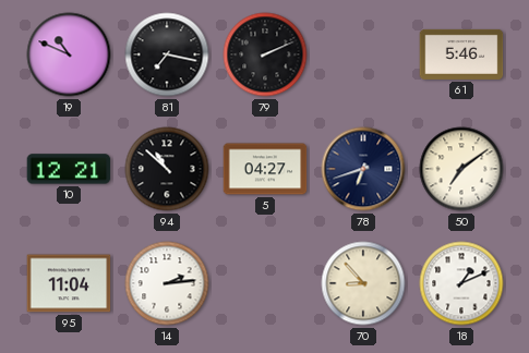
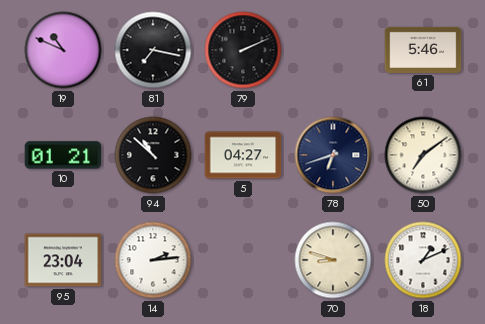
10: 12:21 -> 01:21
95: 11:04 -> 23:04
70: 8:53 -> 8:48
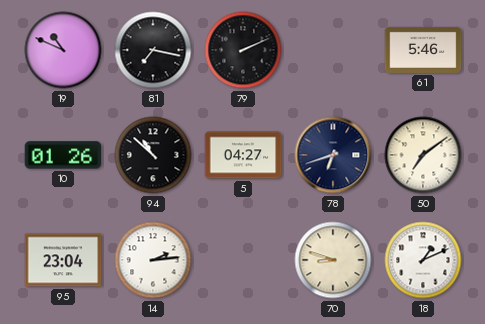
10: 01:21 -> 01:26
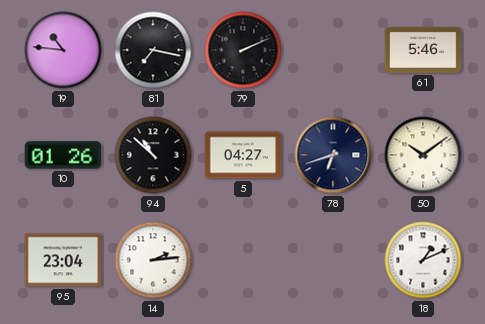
19: 10:49 -> 10:46
50: 7:09 -> 10:09
70: 8:48 -> none
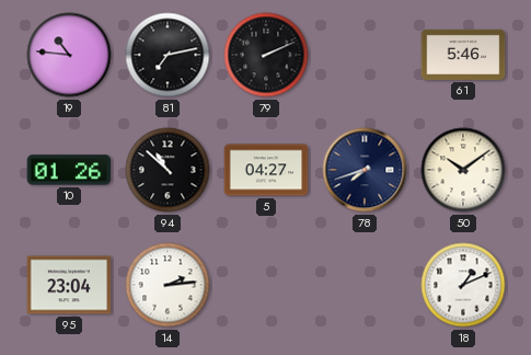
81: 7:17 -> 7:13
78: 6:42 -> 7:42
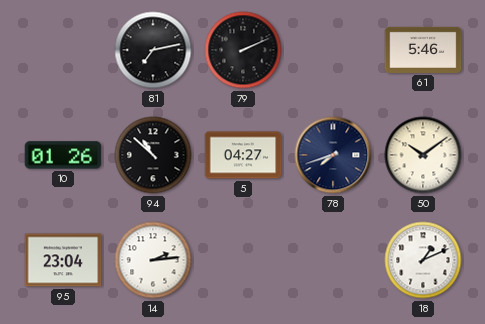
19: 10:46 -> none
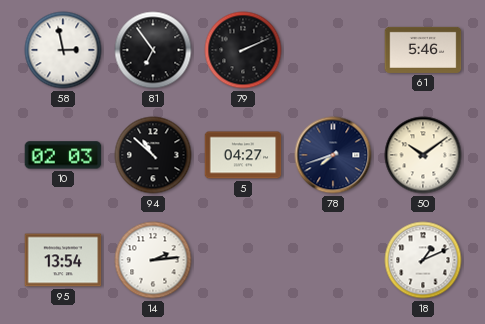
58: none -> 2:58
81: 7:13 -> 6:54
10: 01:26 -> 02:03
95: 23:04 -> 13:54
